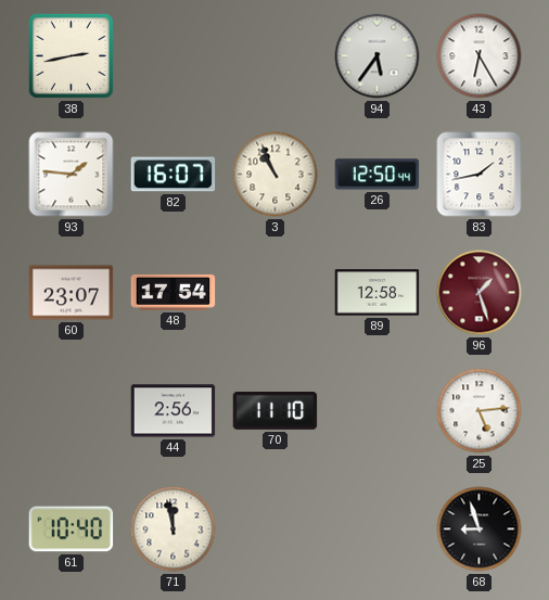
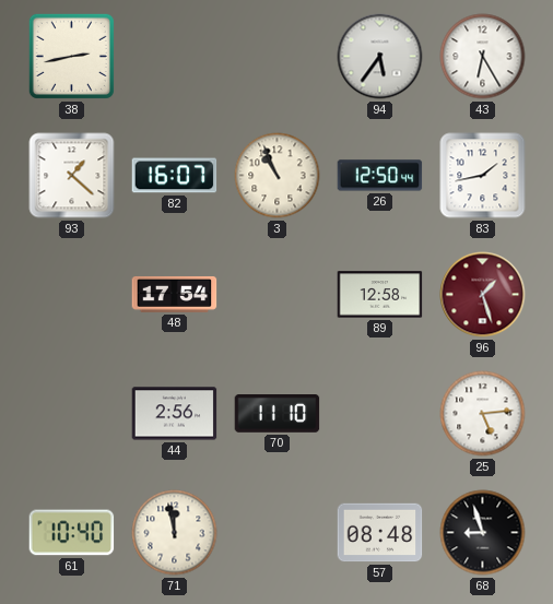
93: 1:46 -> 1:22
60: 23:07 -> none
57: none -> 08:48
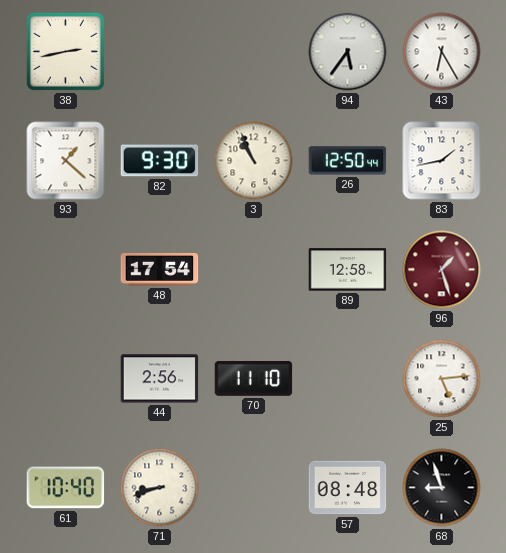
82: 16:07 -> 9:30
71: 11:58 -> 8:42
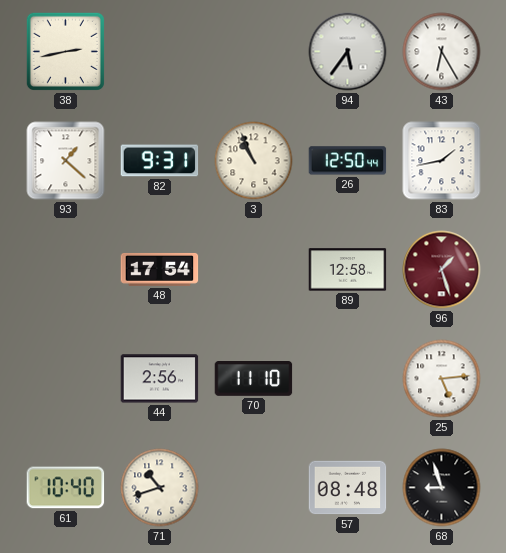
82: 9:30 -> 9:31
71: 8:42 -> 10:42
